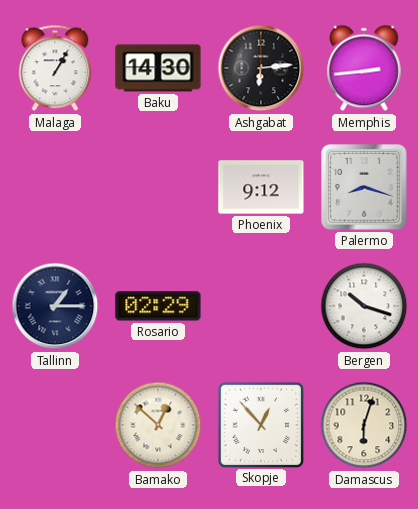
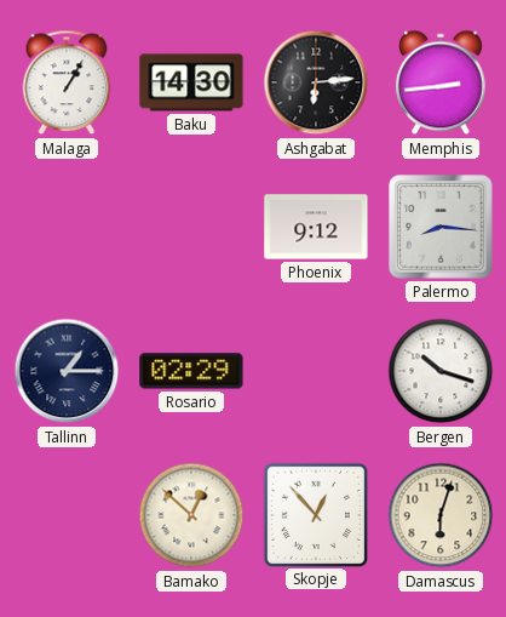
Palermo: 8:18 -> 8:16
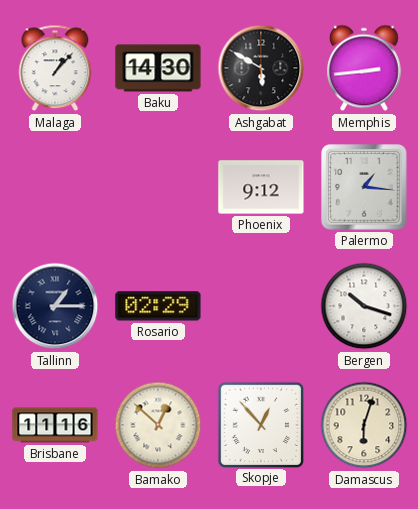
Malaga: 1:05 -> 1:07
Ashgabat: 6:14 -> 5:50
Palermo: 8:16 -> 1:16
Brisbane: none -> 11:16
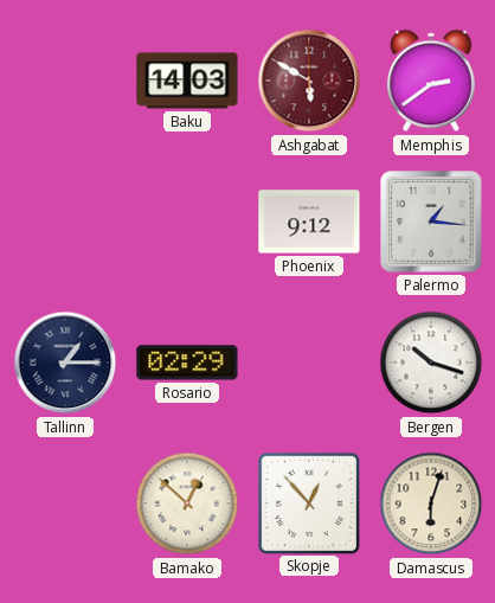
Malaga: 1:07 -> none
Baku: 14:30 -> 14:03
Ashgabat dial: black -> burgundy
Memphis: 2:44 -> 2:39
Brisbane: 11:16 -> none
